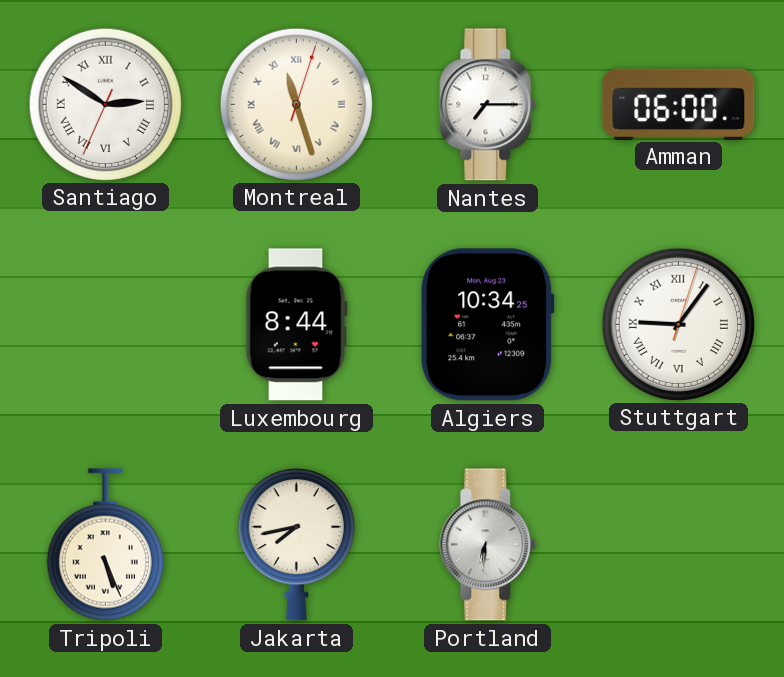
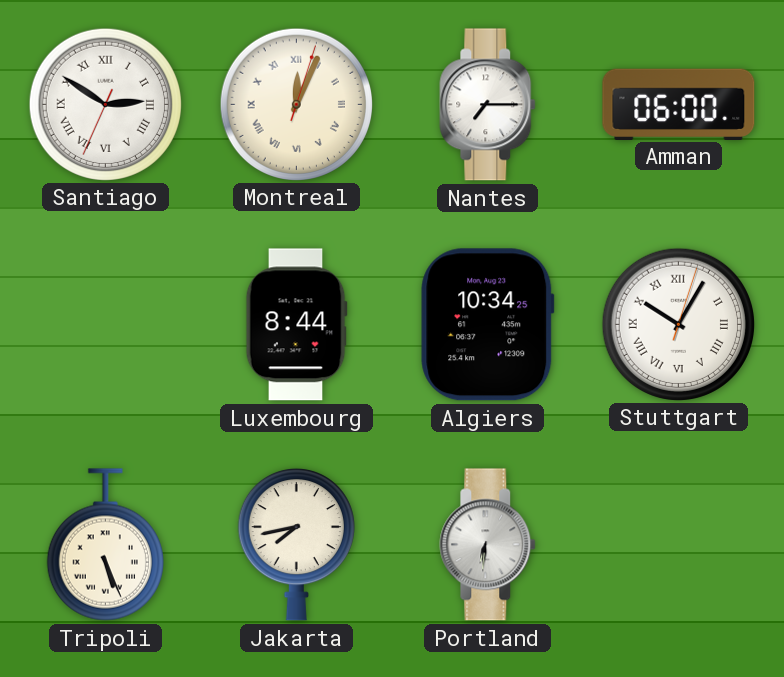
Montreal: 11:27 -> 12:04
Stuttgart: 9:06 -> 10:05
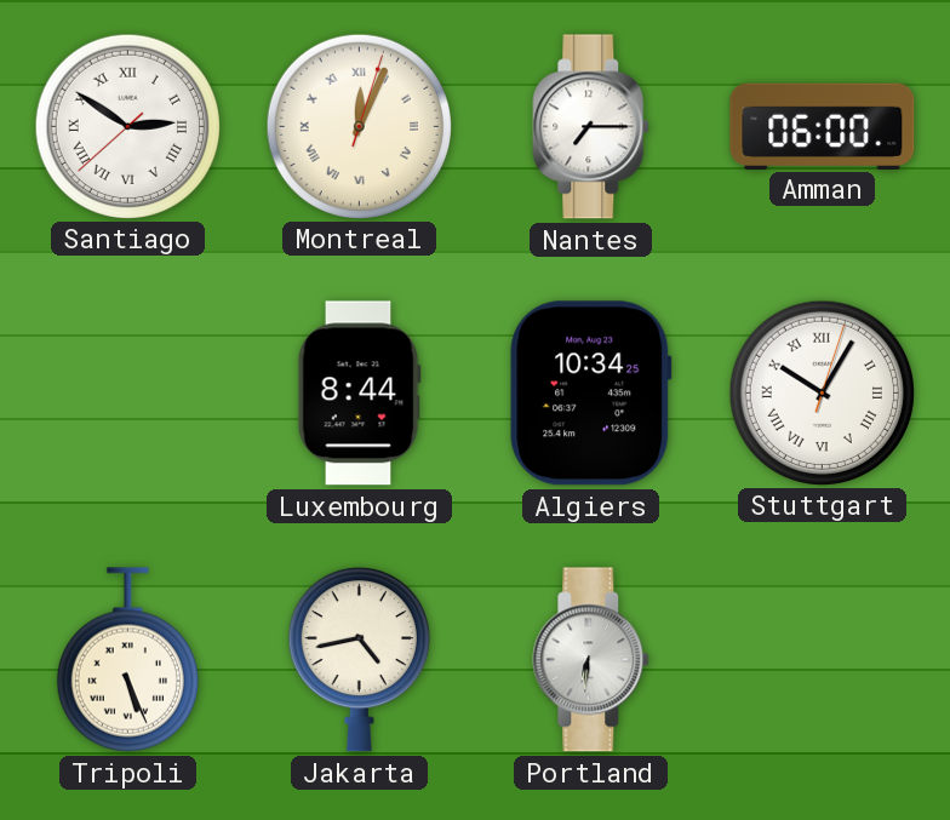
Santiago: 2:50:34 -> 2:50:38
Jakarta: 7:43 -> 4:43
